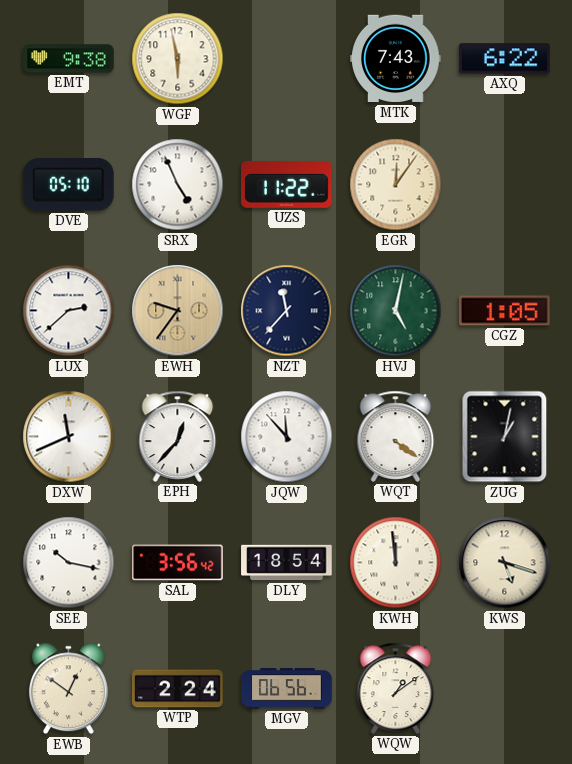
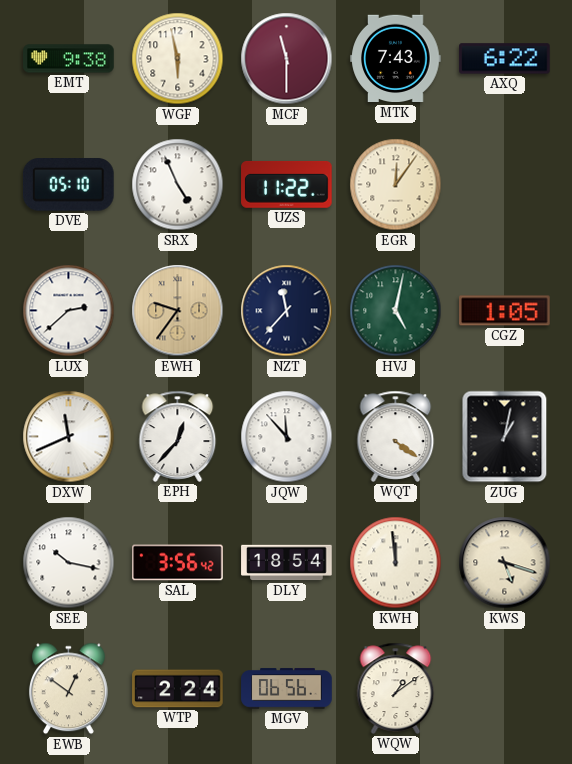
MCF: none -> 11:30
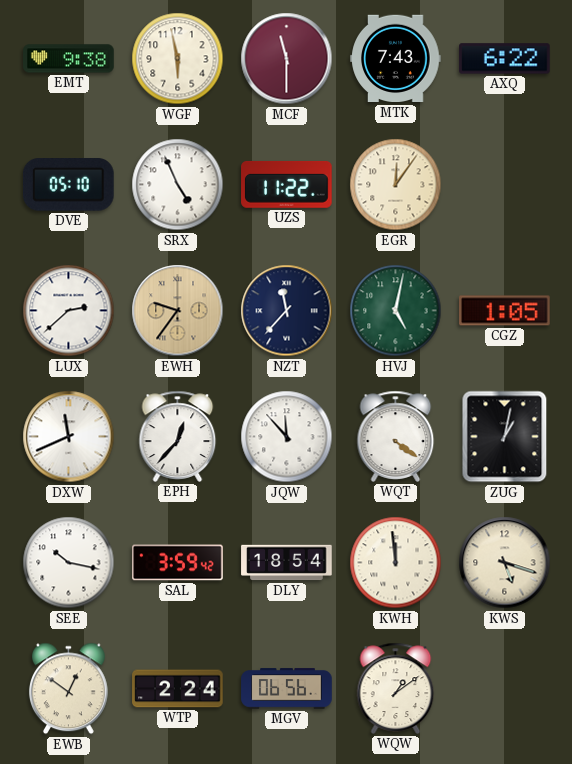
SAL: 3:56 -> 3:59
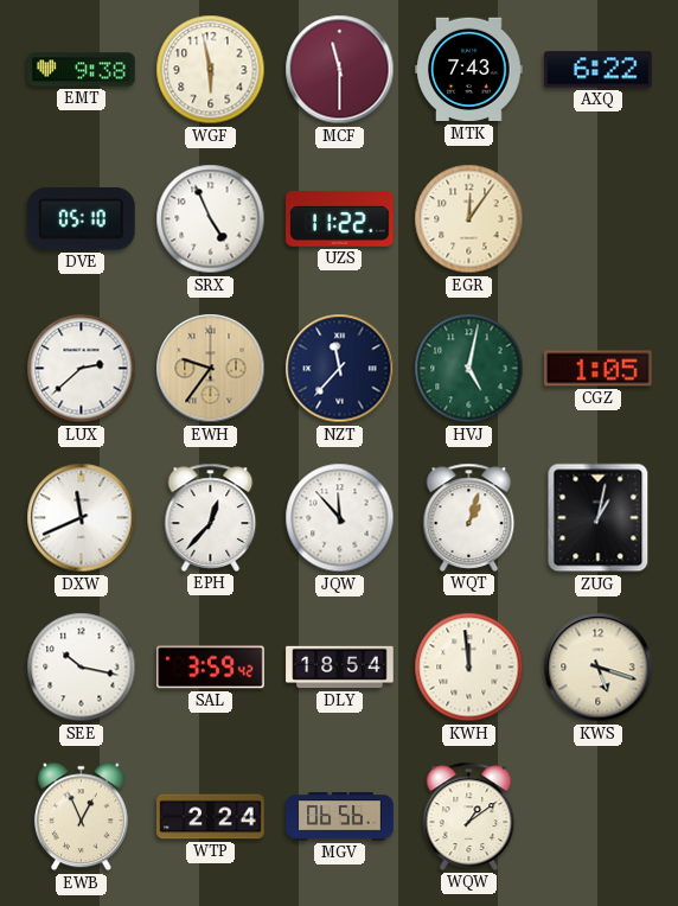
WQT: 4:21 -> 1:03
EWB: 12:51 -> 12:56
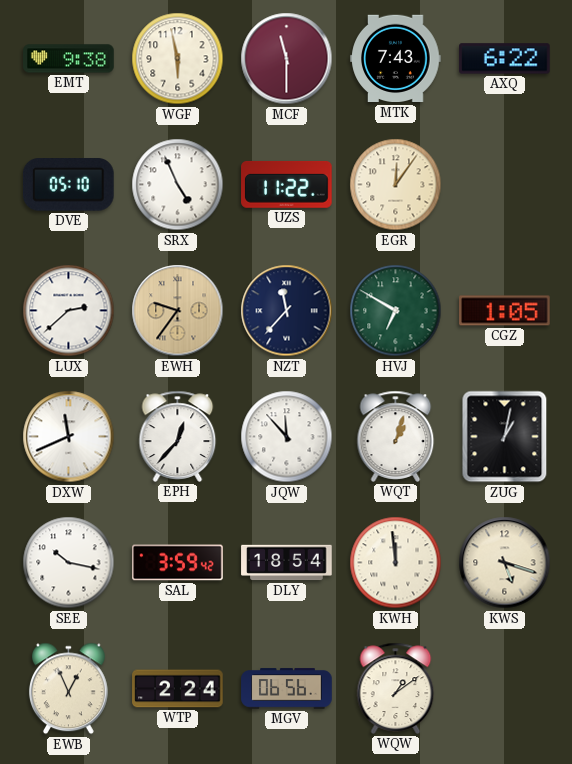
HVJ: 5:02 -> 6:50
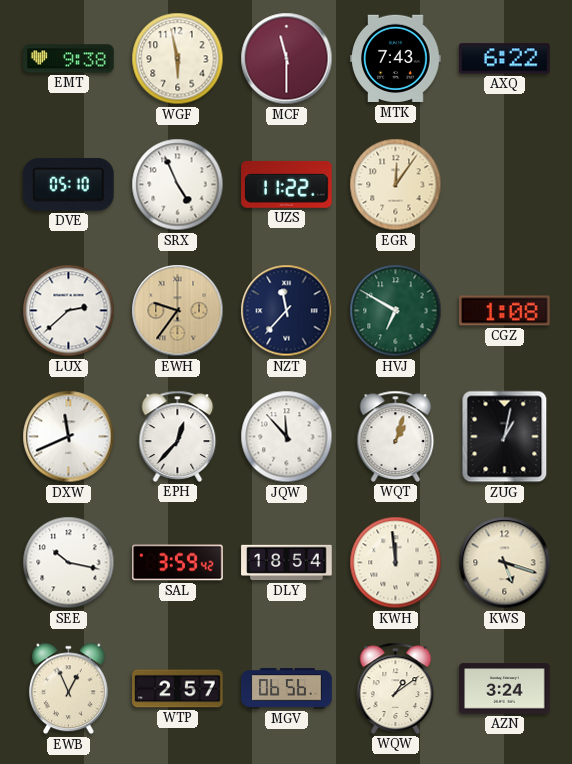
CGZ: 1:05 -> 1:08
WTP: 2:24 -> 2:57
AZN: none -> 3:24
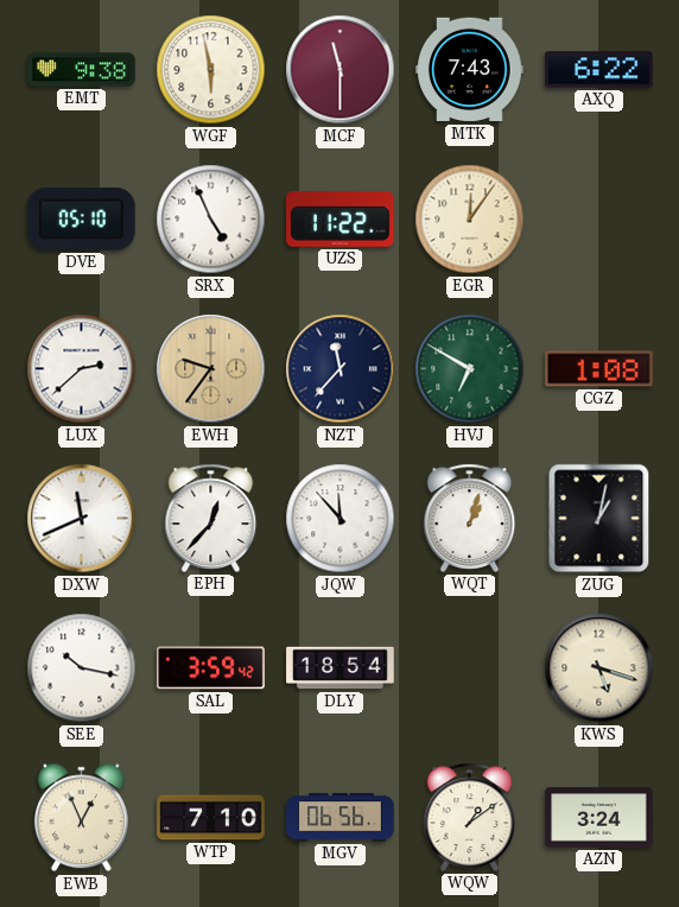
KWH: 11:59 -> none
WTP: 2:57 -> 7:10
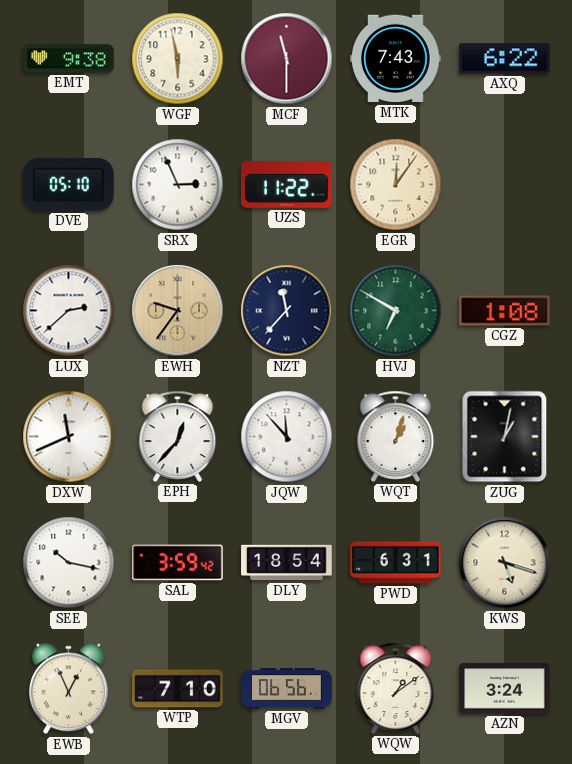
SRX: 4:56 -> 2:56
PWD: none -> 6:31
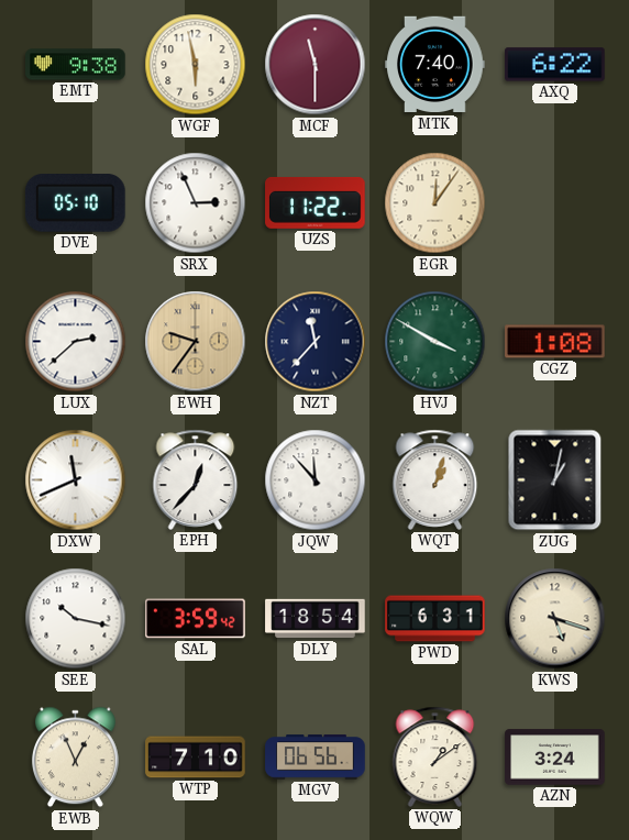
MTK: 7:43 -> 7:40
HVJ: 6:50 -> 3:50
